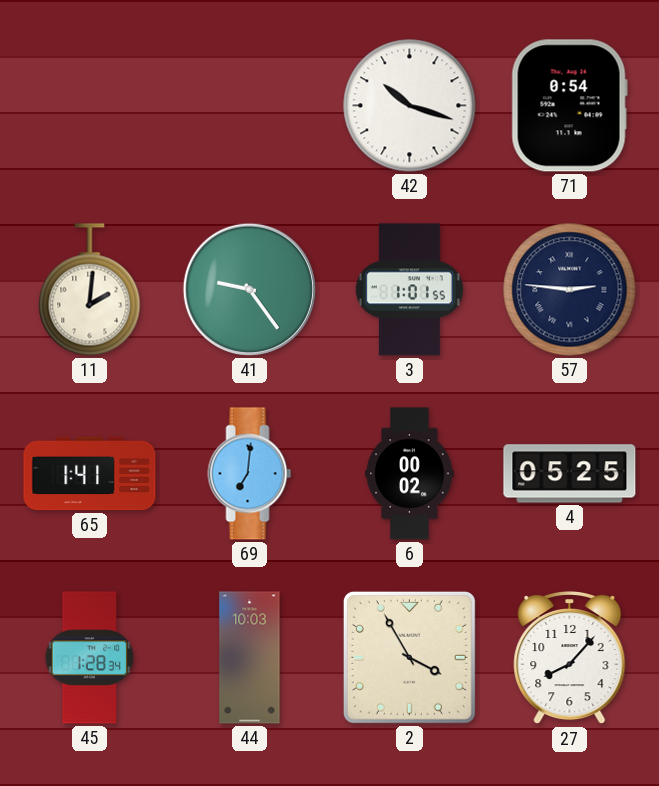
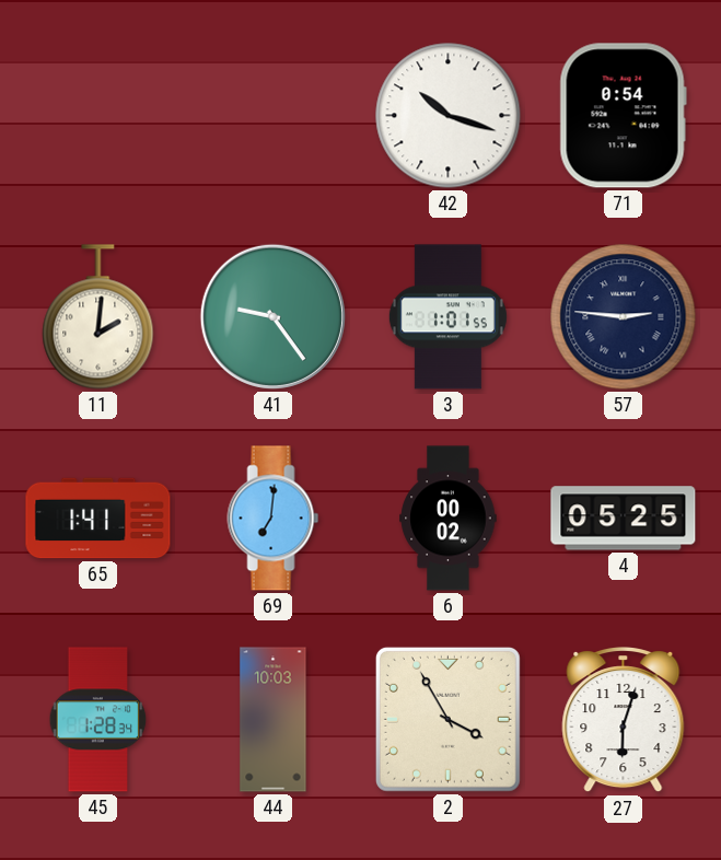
27: 8:07 -> 6:03
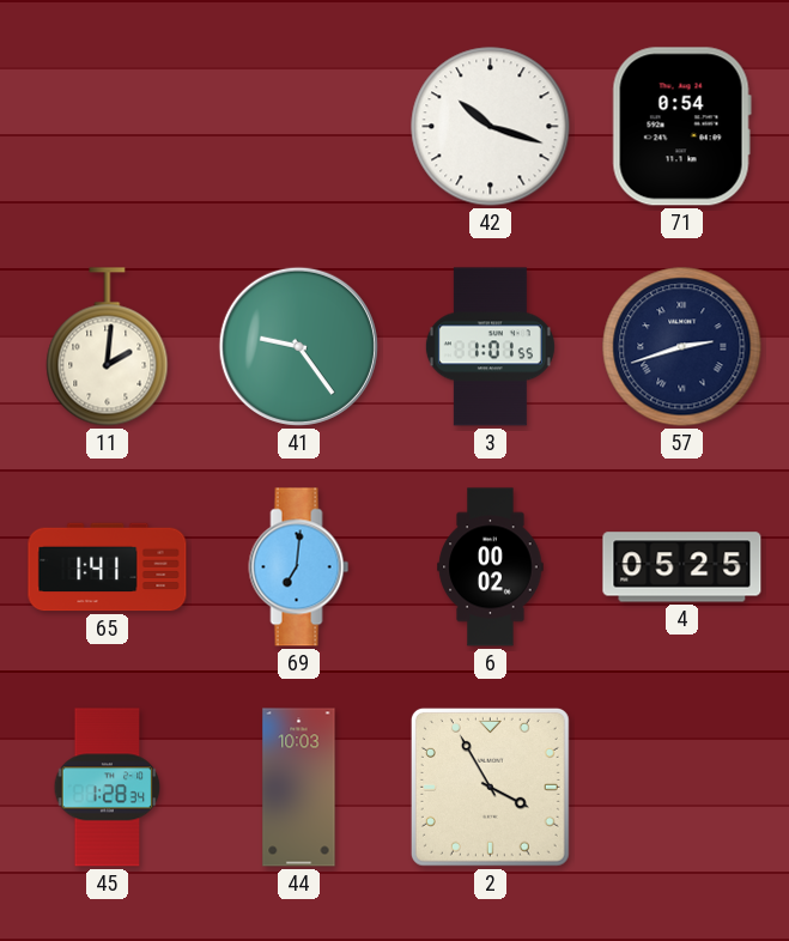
57: 2:46 -> 2:42
27: 6:03 -> none
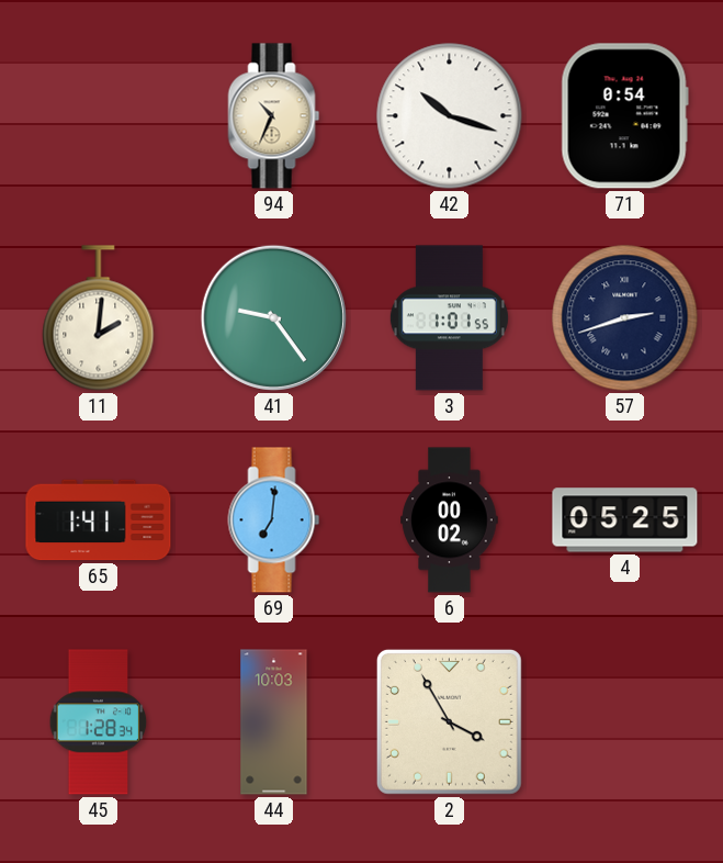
94: none -> 10:34
